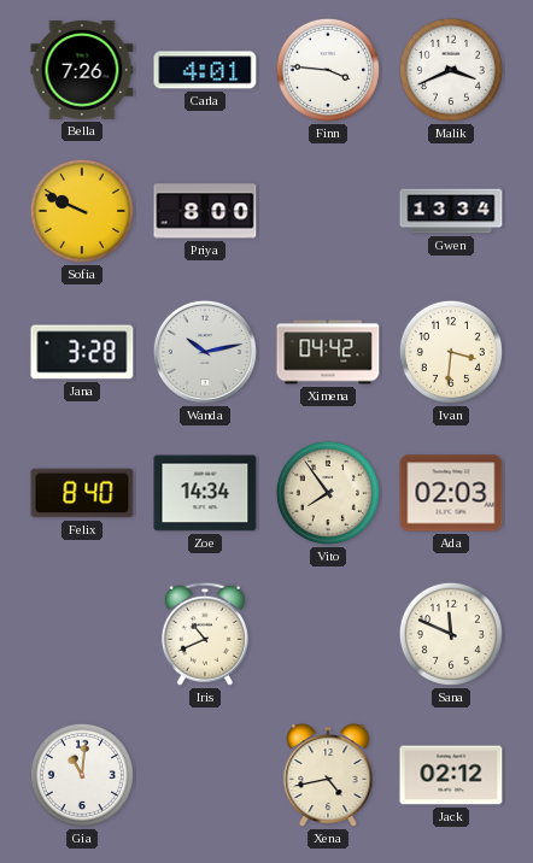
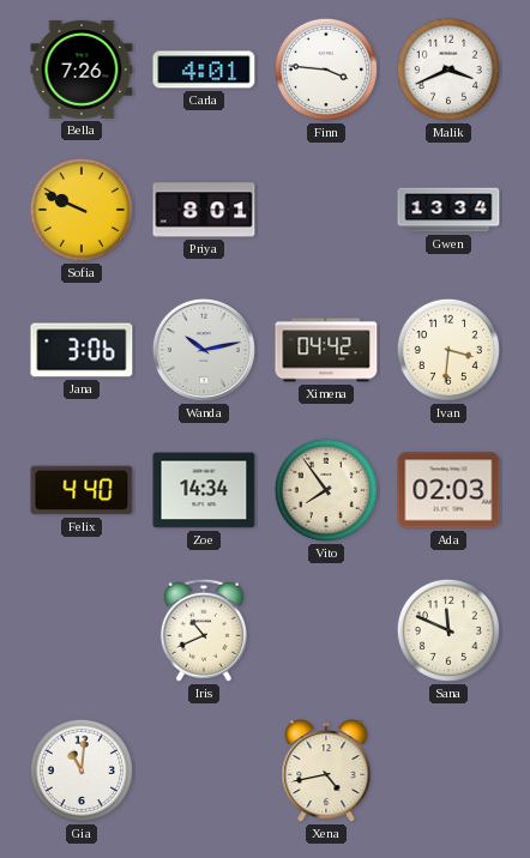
Priya: 8:00 -> 8:01
Jana: 3:28 -> 3:06
Felix: 8:40 -> 4:40
Jack: 02:12 -> none
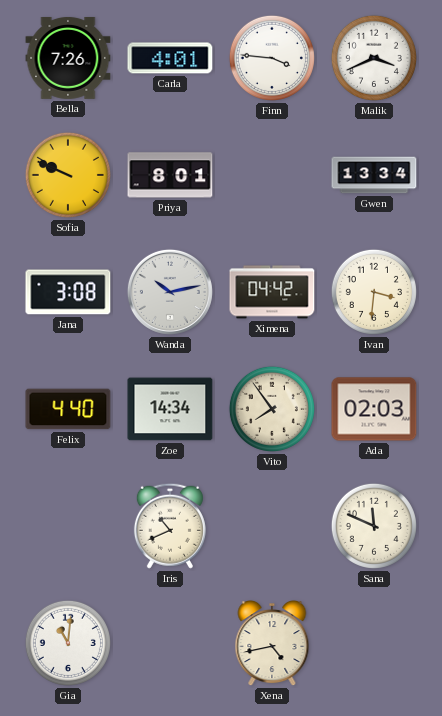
Jana: 3:06 -> 3:08
